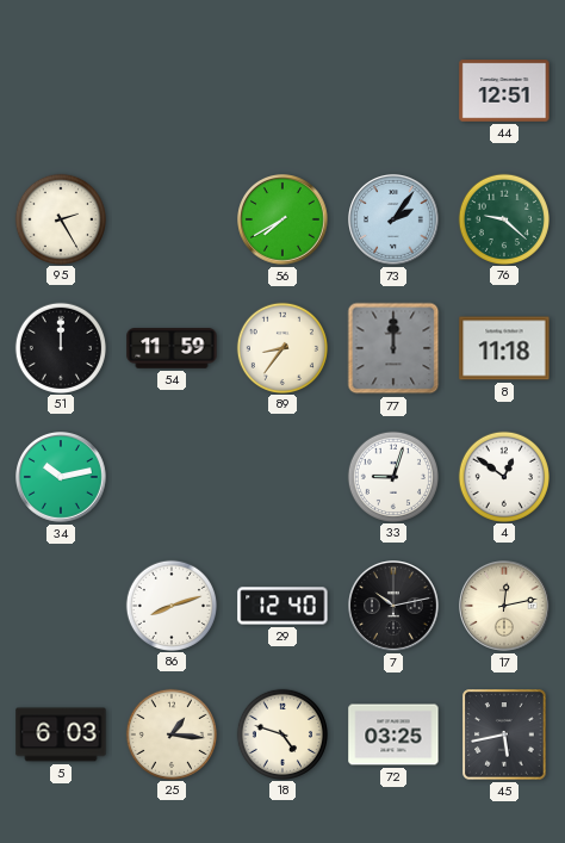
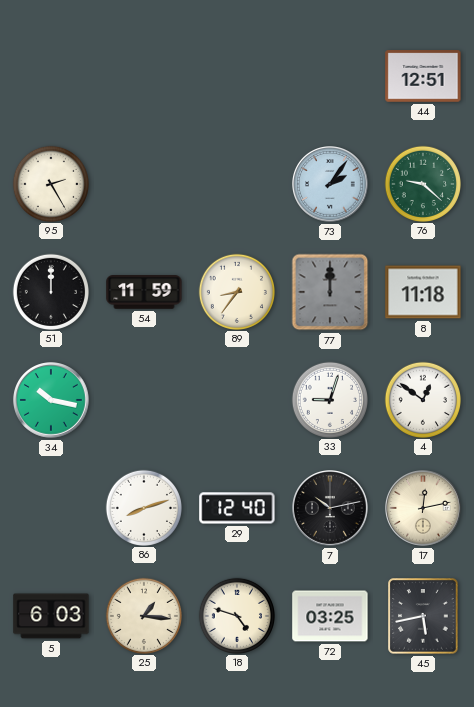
56: 7:40 -> none
34: 10:13 -> 10:17
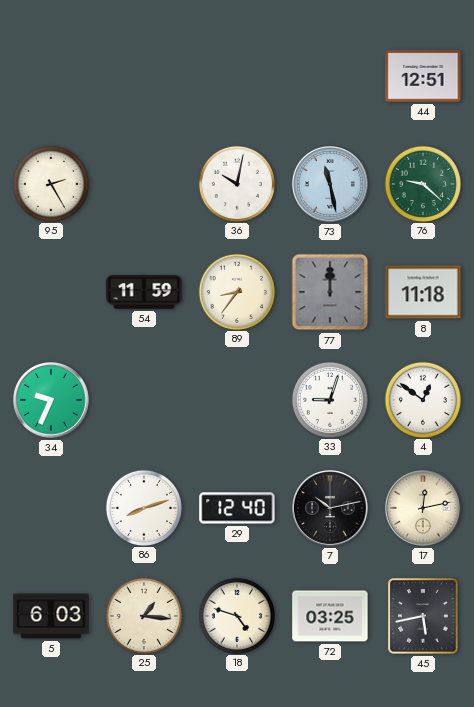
36: none -> 10:02
73: 2:06 -> 11:28
51: 12:00 -> none
34: 10:17 -> 9:34
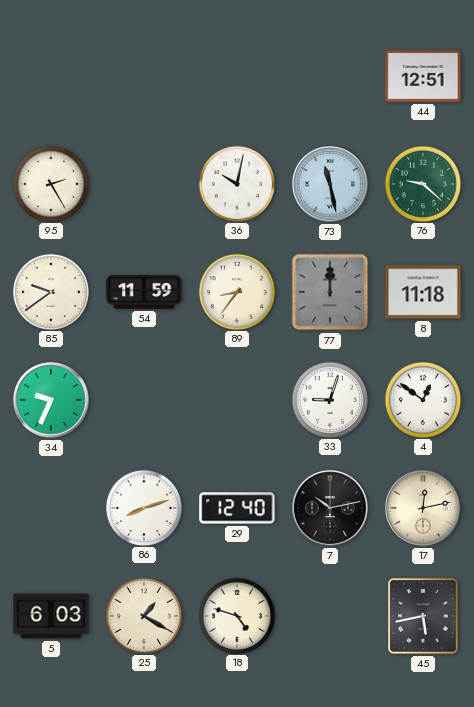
85: none -> 9:39
25: 1:16 -> 1:20
72: 03:25 -> none
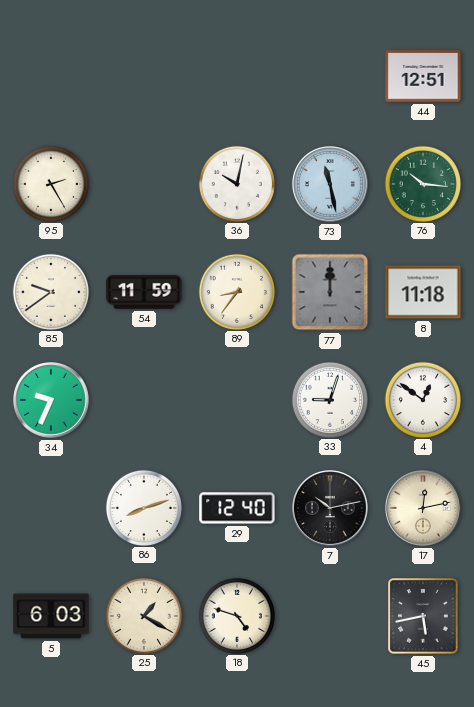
76: 9:22 -> 10:16
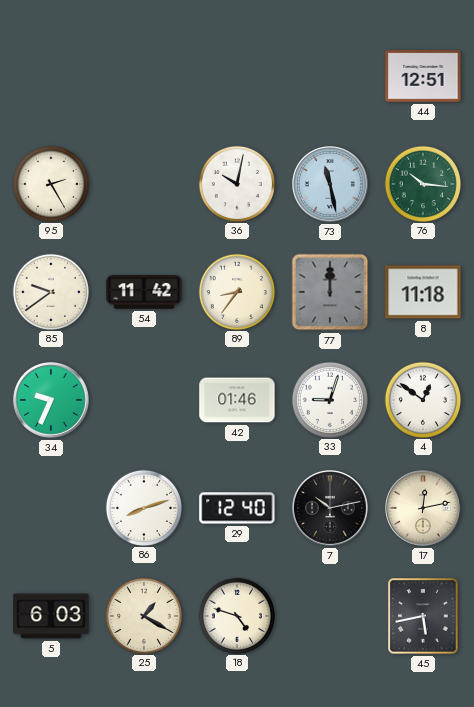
54: 11:59 -> 11:42
42: none -> 01:46
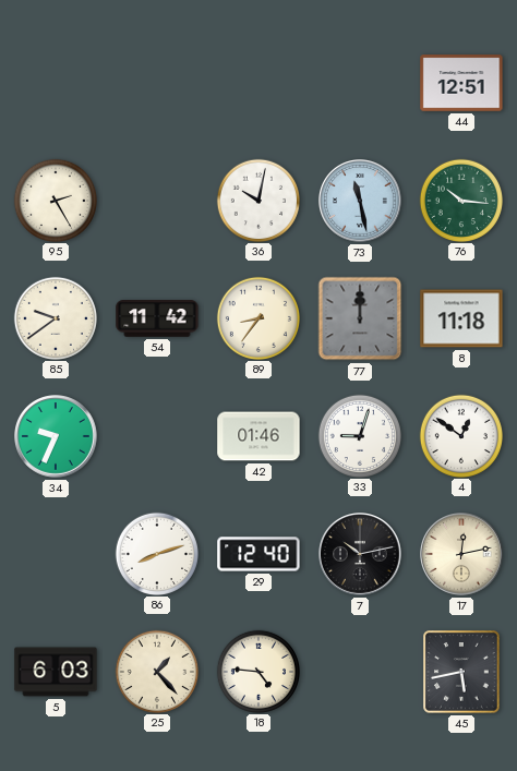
25: 1:20 -> 1:23
18: 4:48 -> 4:46
